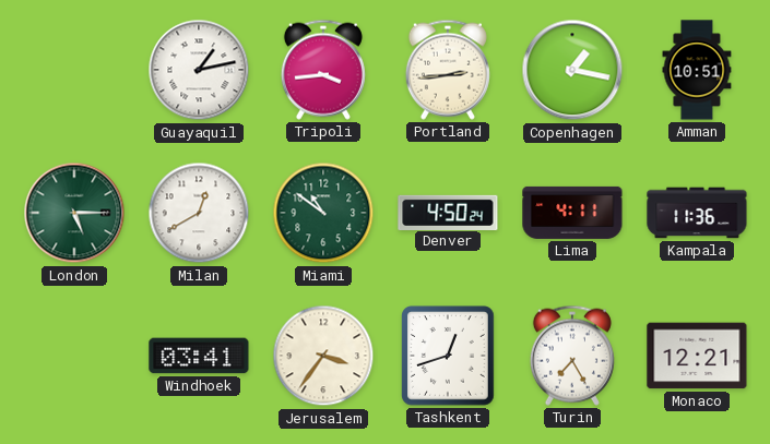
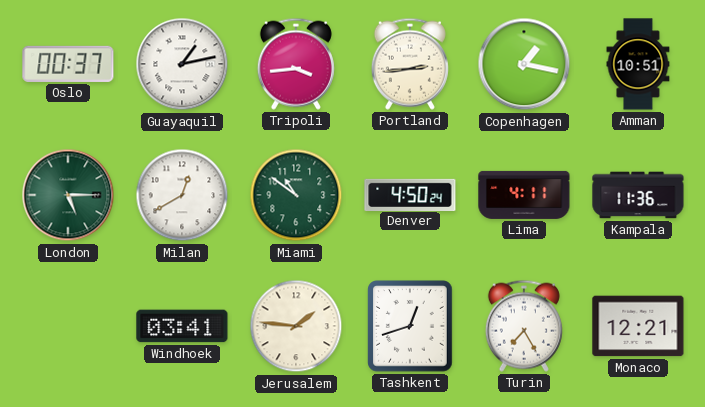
Oslo: none -> 00:37
Jerusalem: 3:36 -> 1:46
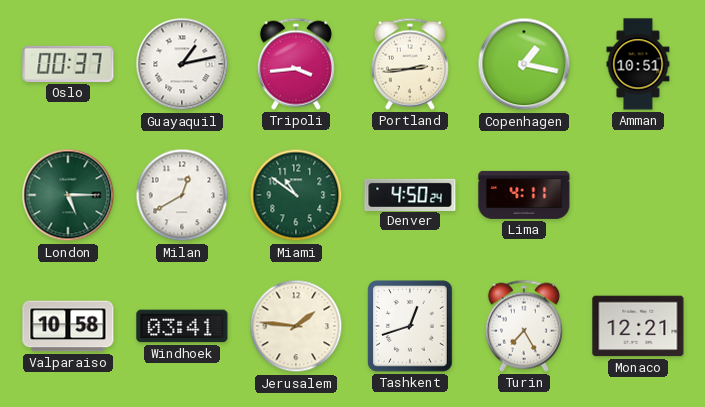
Kampala: 11:36 -> none
Valparaiso: none -> 10:58
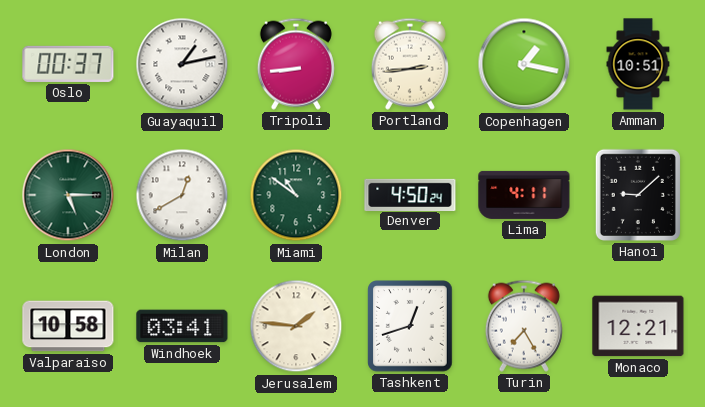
Tripoli: 3:44 -> 8:44
Hanoi: none -> 9:08
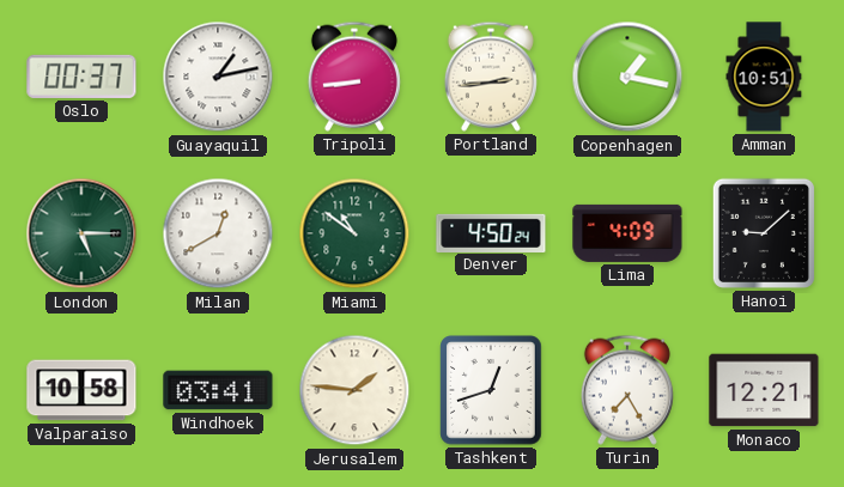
Lima: 4:11 -> 4:09
